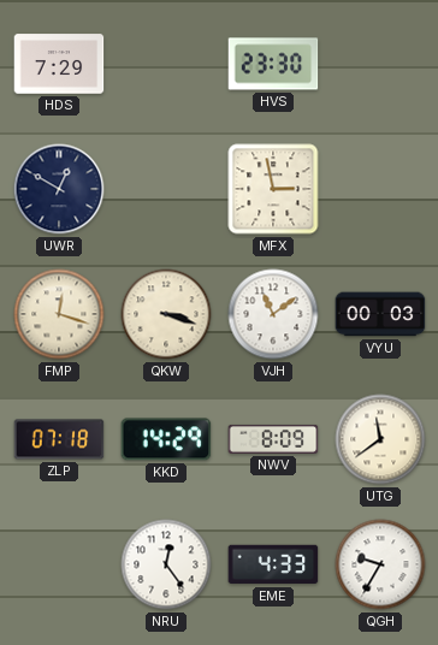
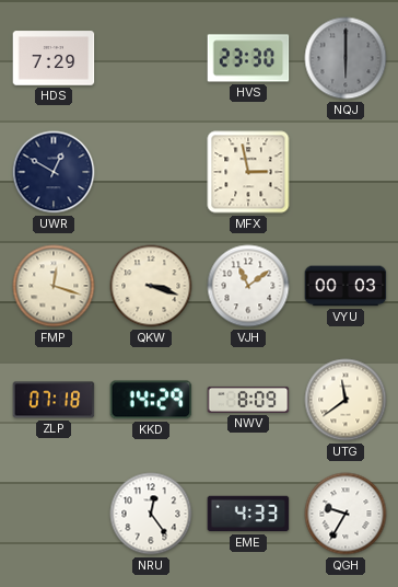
NQJ: none -> 6:00
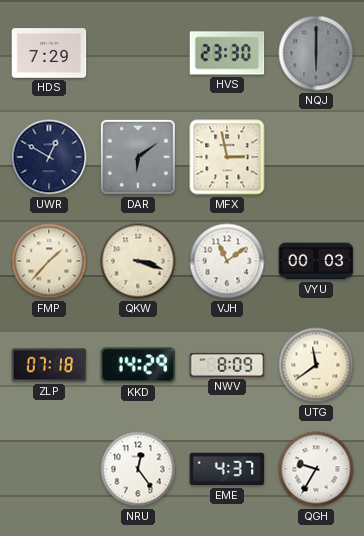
DAR: none -> 6:09
FMP: 12:18 -> 1:37
EME: 4:33 -> 4:37
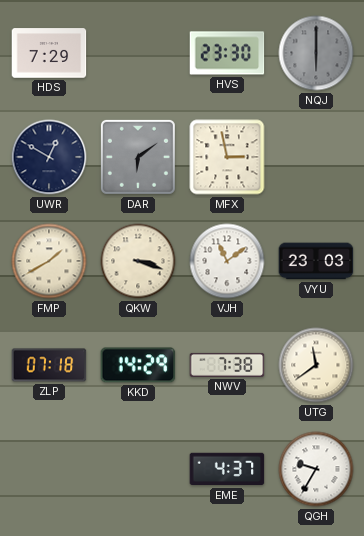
FMP: 1:37 -> 1:40
VYU: 00:03 -> 23:03
NWV: 8:09 -> 7:38
NRU: 12:24 -> none
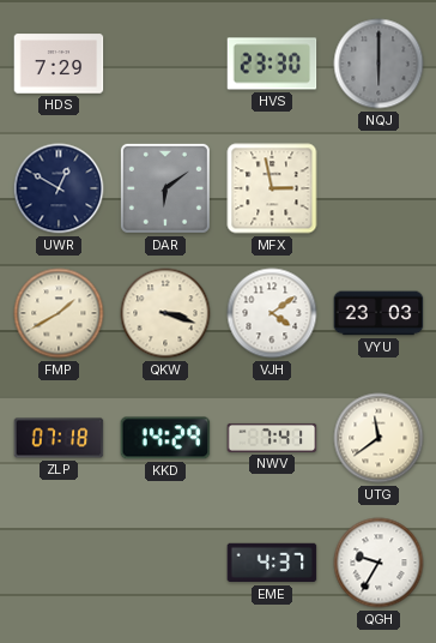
VJH: 11:09 -> 4:09
NWV: 7:38 -> 7:41
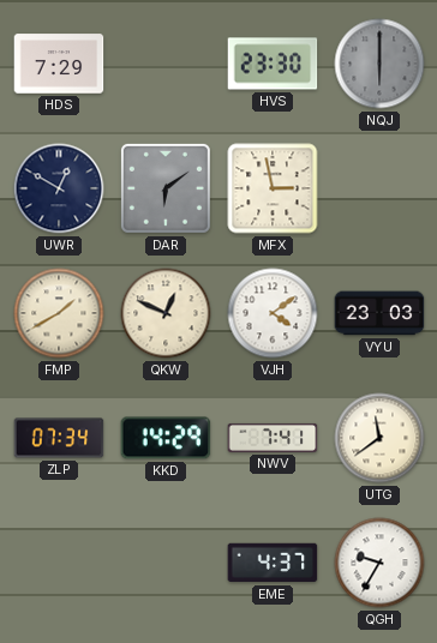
QKW: 3:18 -> 12:49
ZLP: 07:18 -> 07:34
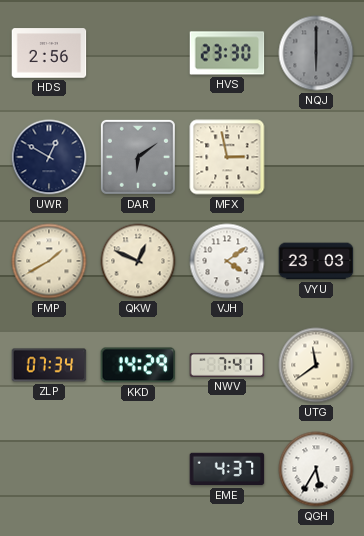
HDS: 7:29 -> 2:56
QGH: 9:35 -> 5:35
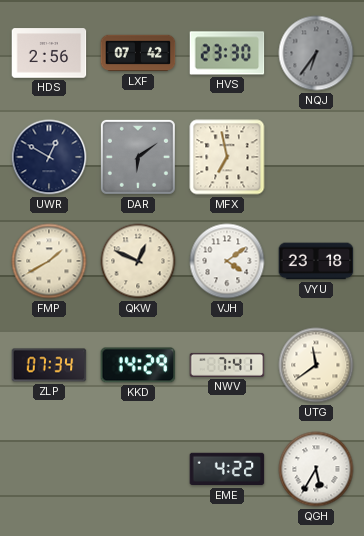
LXF: none -> 07:42
NQJ: 6:00 -> 6:36
MFX: 2:58 -> 6:58
VYU: 23:03 -> 23:18
EME: 4:37 -> 4:22
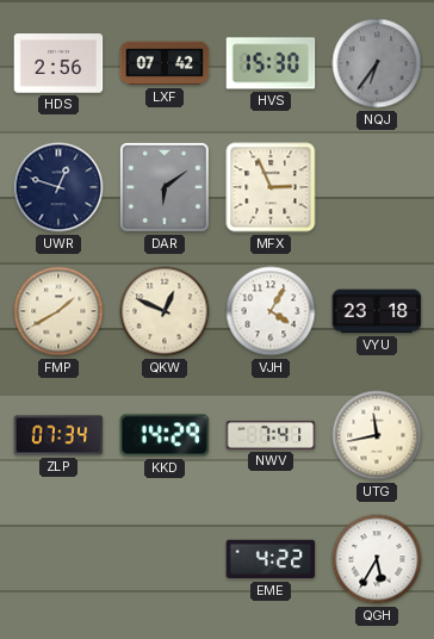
HVS: 23:30 -> 15:30
UWR: 12:50 -> 12:48
MFX: 6:58 -> 2:56
VJH: 4:09 -> 4:05
UTG: 11:39 -> 11:43
